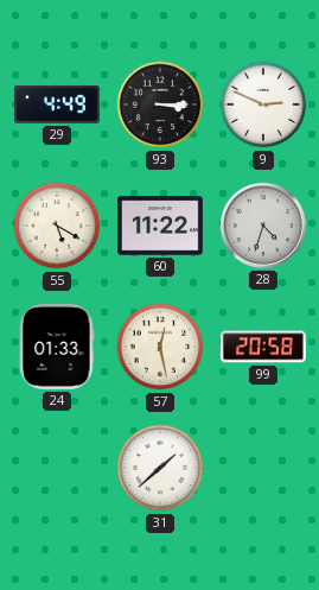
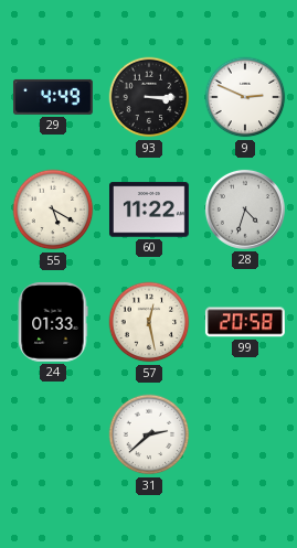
31: 1:38 -> 2:38
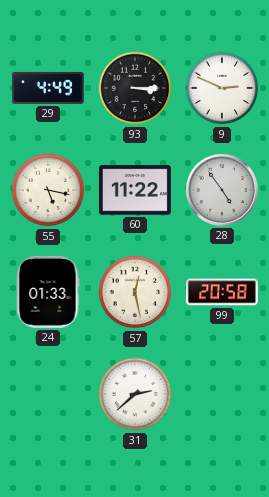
55: 5:20 -> 5:17
28: 4:33 -> 4:54
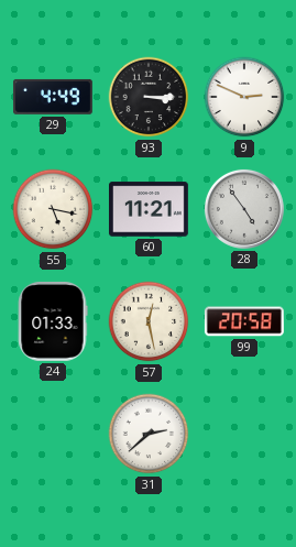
60: 11:22 -> 11:21
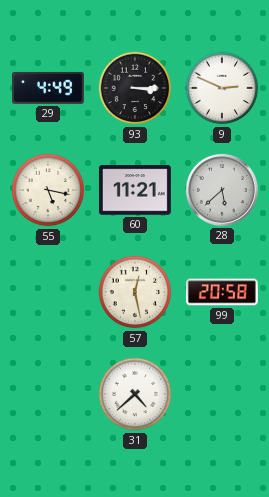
28: 4:54 -> 5:38
24: 01:33 -> none
31: 2:38 -> 4:38
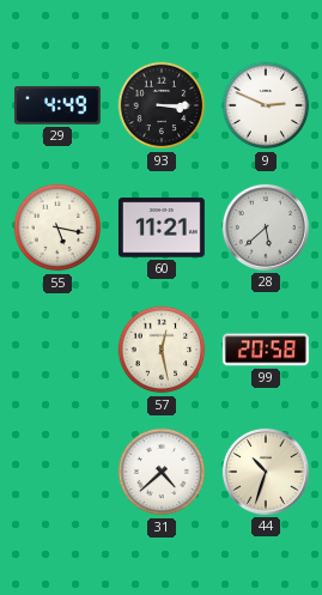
44: none -> 10:33
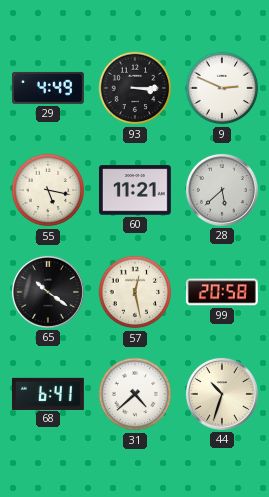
65: none -> 10:21
68: none -> 6:41
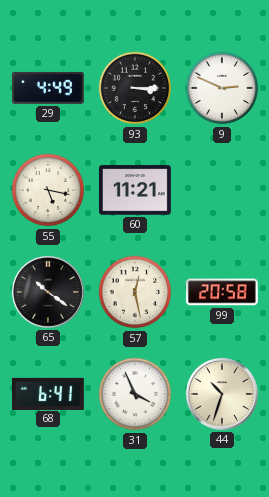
28: 5:38 -> none
31: 4:38 -> 3:56
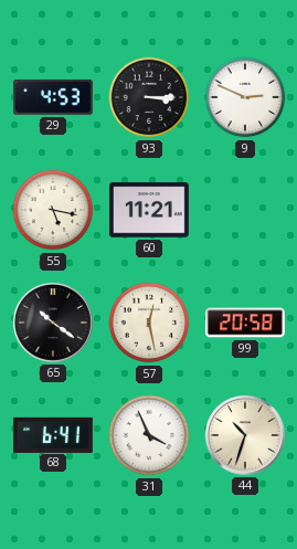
29: 4:49 -> 4:53
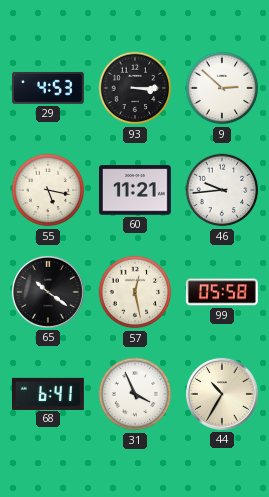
9: 2:49 -> 2:52
46: none -> 9:44
99: 20:58 -> 05:58
44: 10:33 -> 10:35
